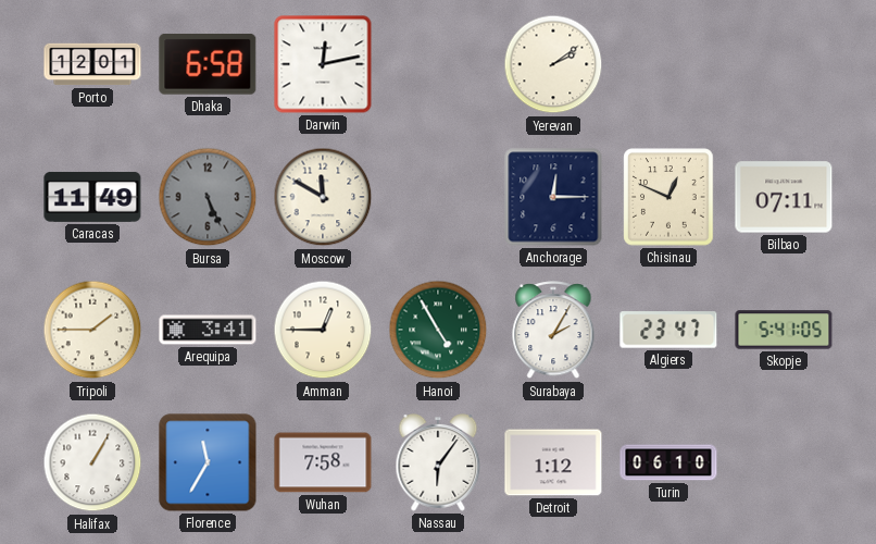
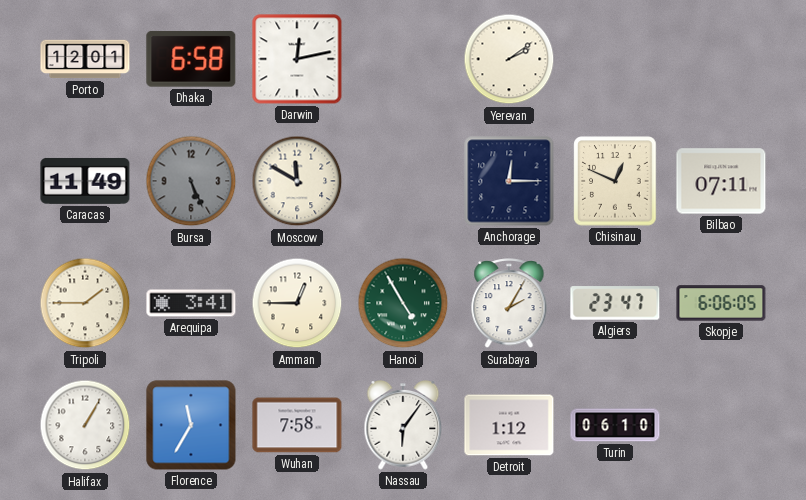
Skopje: 5:41 -> 6:06
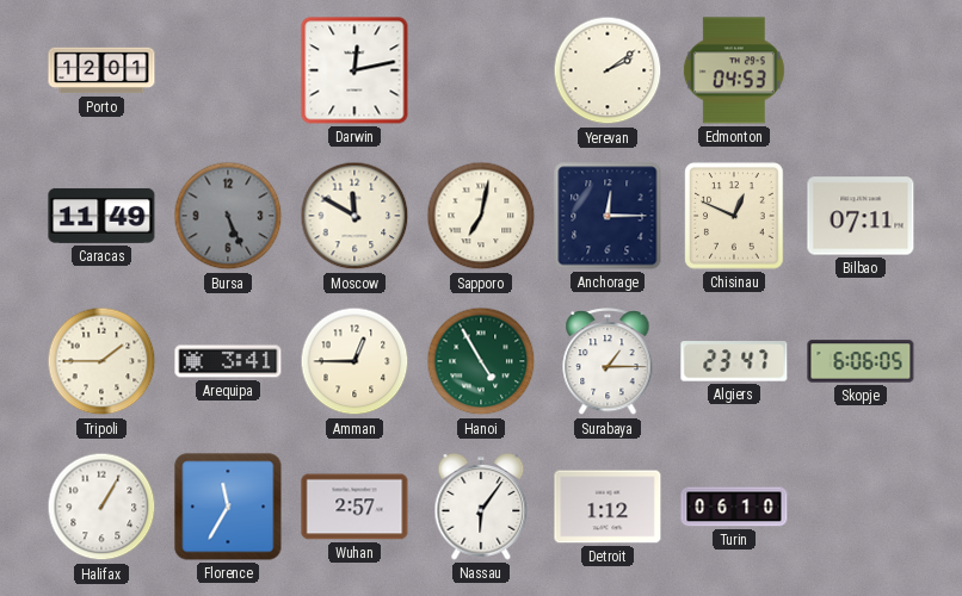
Dhaka: 6:58 -> none
Edmonton: none -> 04:53
Sapporo: none -> 7:02
Surabaya: 2:05 -> 1:15
Wuhan: 7:58 -> 2:57
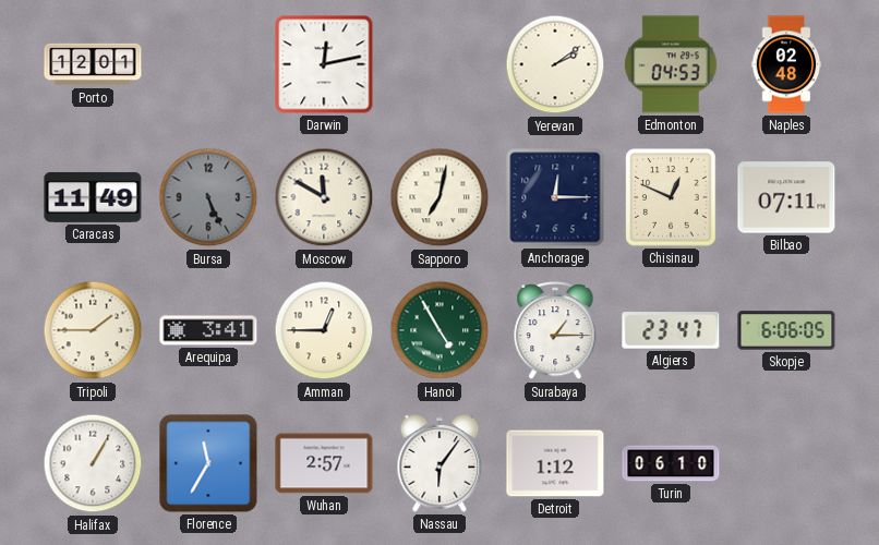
Naples: none -> 02:48
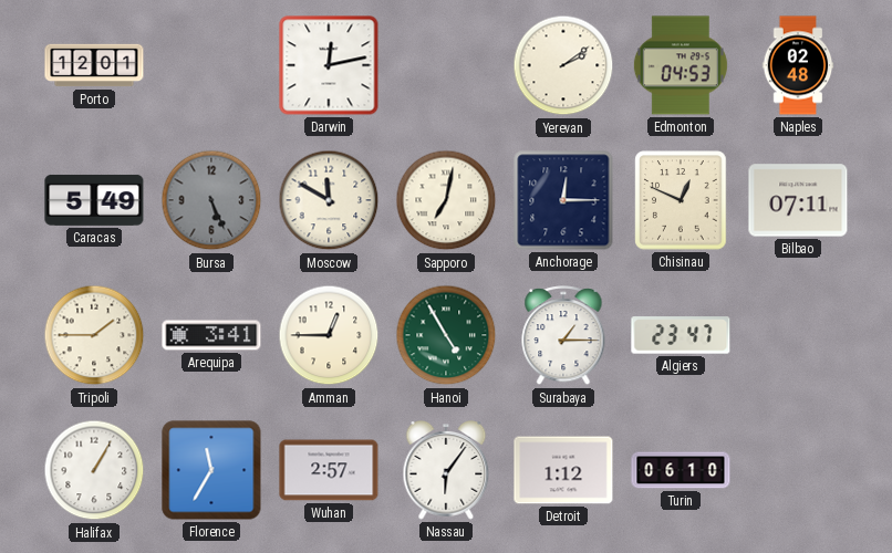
Caracas: 11:49 -> 5:49
Skopje: 6:06 -> none
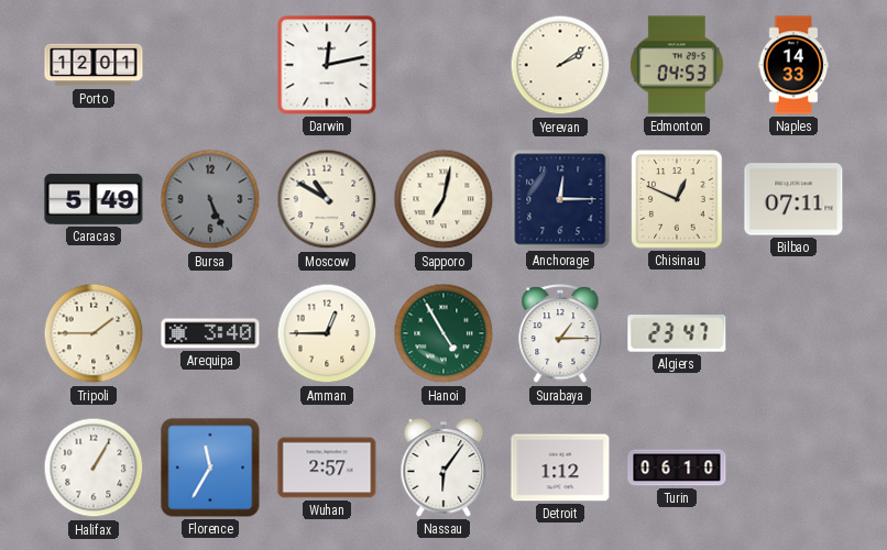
Naples: 02:48 -> 14:33
Moscow: 11:50 -> 10:50
Arequipa: 3:41 -> 3:40
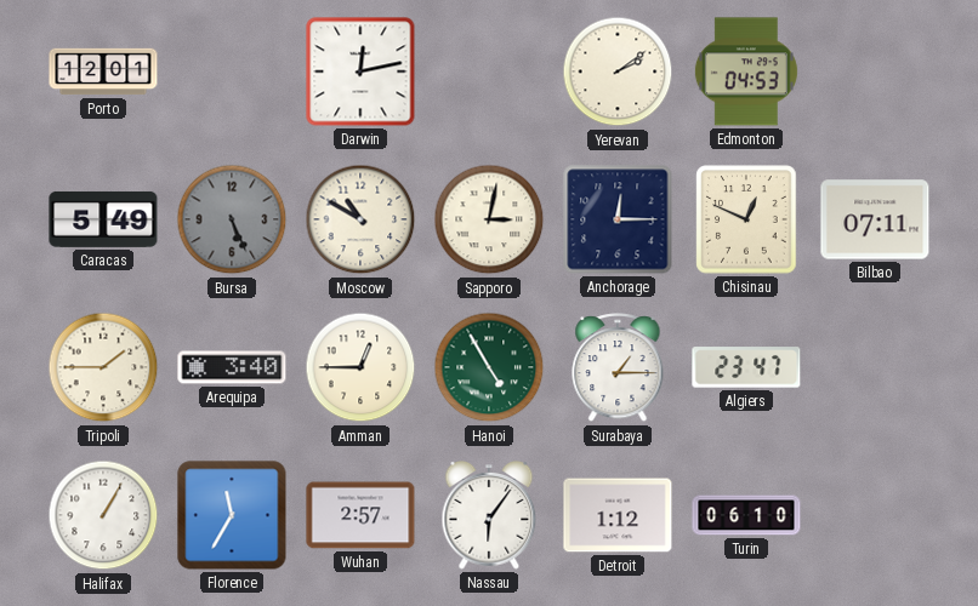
Naples: 14:33 -> none
Sapporo: 7:02 -> 3:02
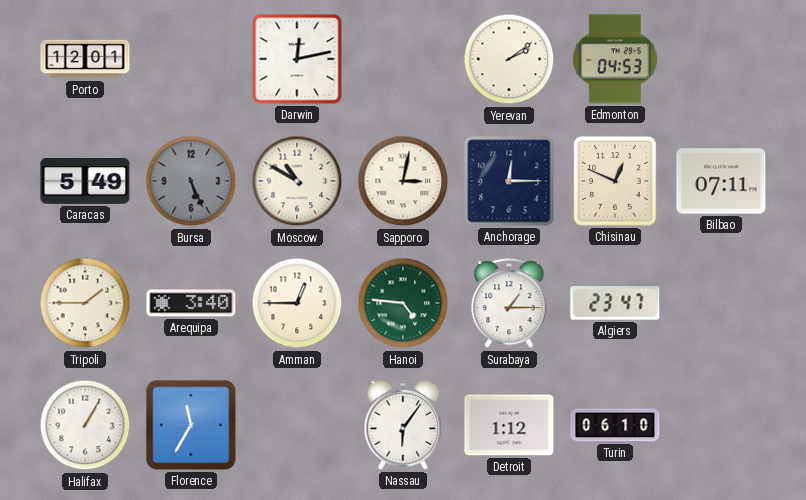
Hanoi: 4:55 -> 4:46
Wuhan: 2:57 -> none
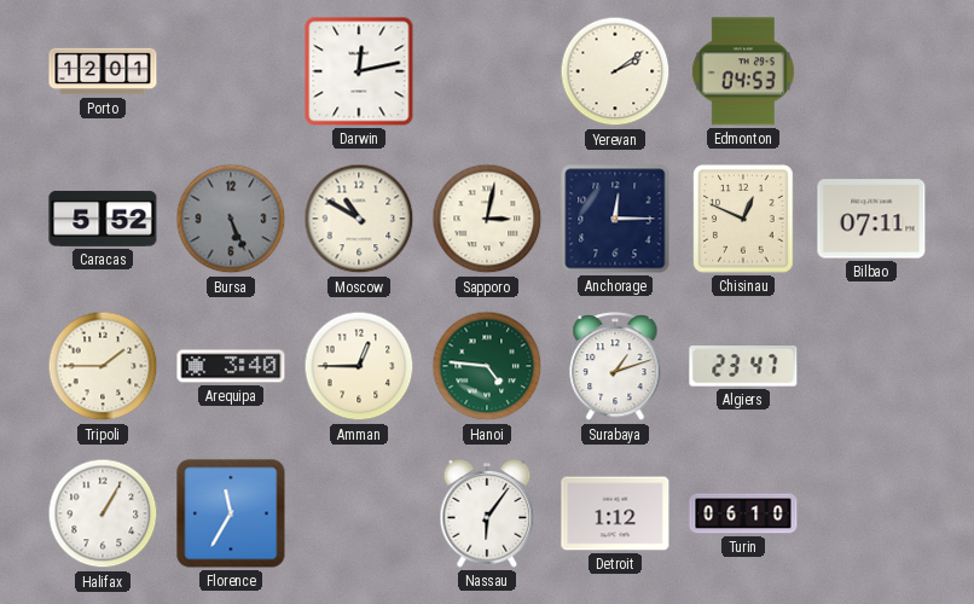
Caracas: 5:49 -> 5:52
Surabaya: 1:15 -> 1:12
